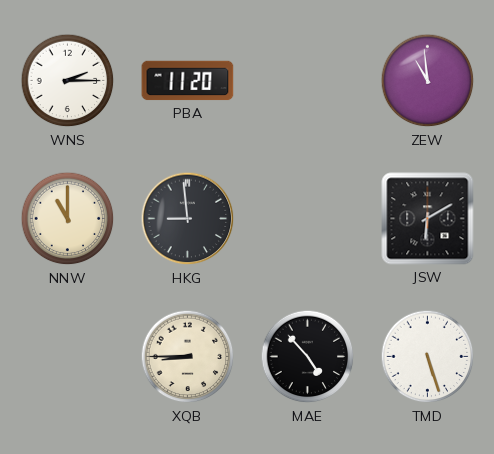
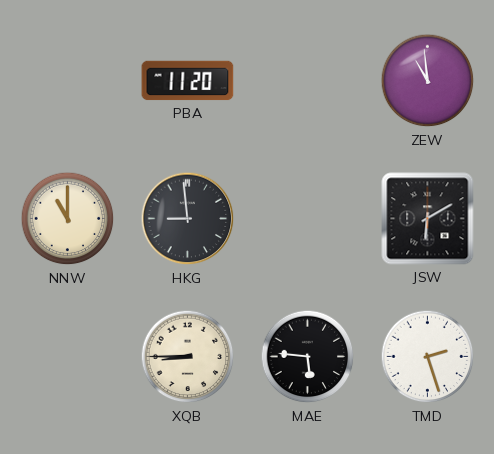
WNS: 2:15 -> none
MAE: 4:53 -> 5:46
TMD: 5:27 -> 2:27
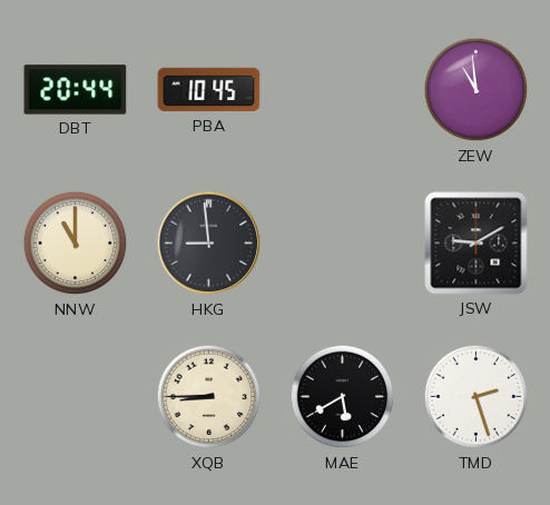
DBT: none -> 20:44
PBA: 11:20 -> 10:45
JSW: 6:10 -> 9:10
MAE: 5:46 -> 5:40
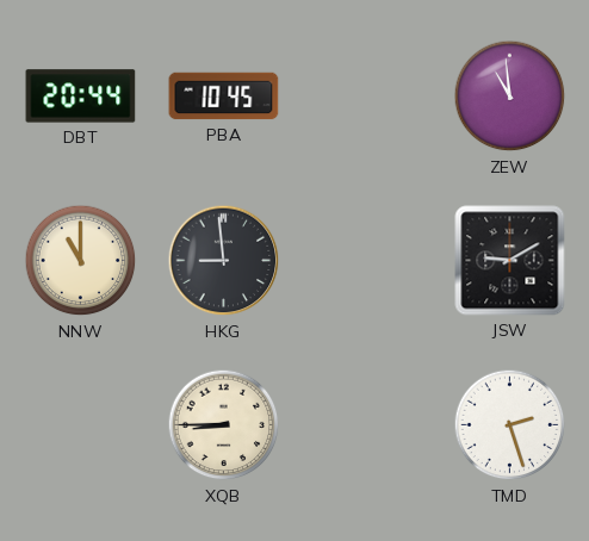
MAE: 5:40 -> none
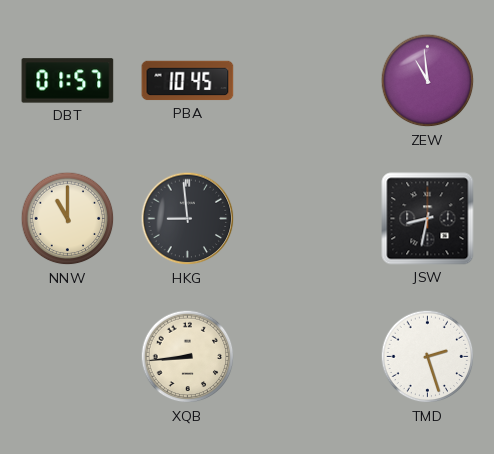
DBT: 20:44 -> 01:57
JSW: 9:10 -> 8:32
XQB: 8:45 -> 8:44
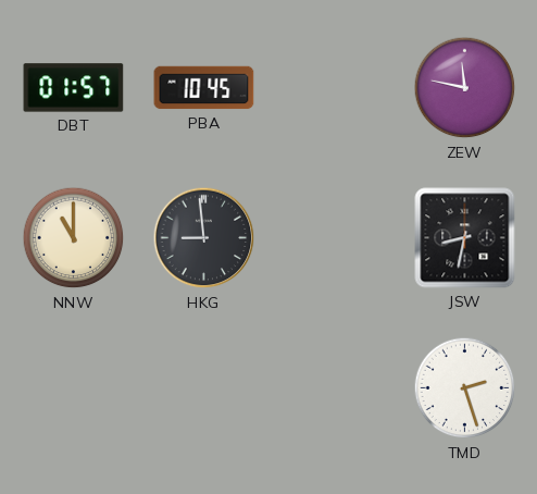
ZEW: 10:59 -> 11:47
XQB: 8:44 -> none
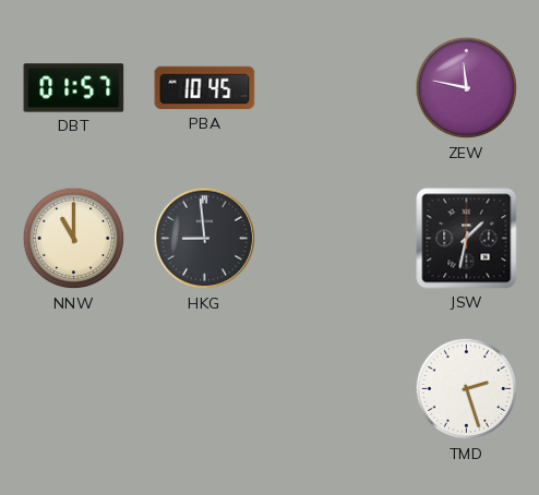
JSW: 8:32 -> 1:32
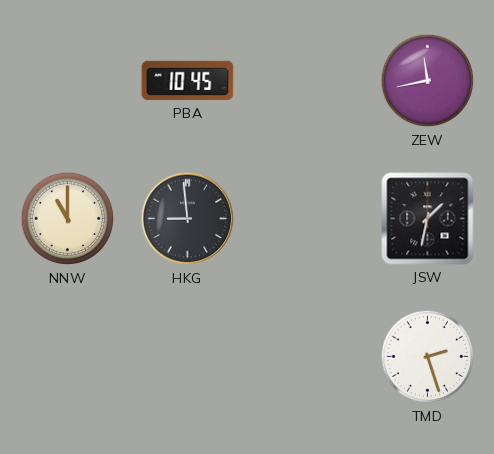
DBT: 01:57 -> none
ZEW: 11:47 -> 11:43
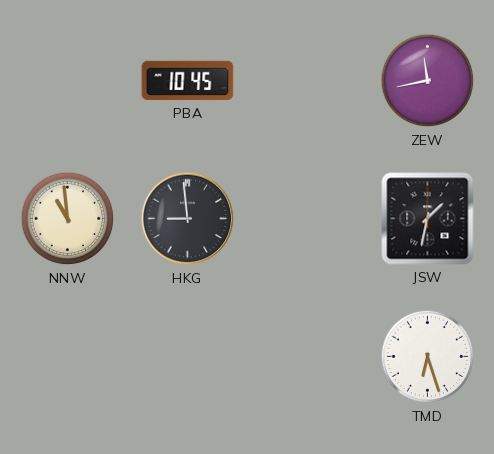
NNW: 11:00 -> 10:59
TMD: 2:27 -> 6:27
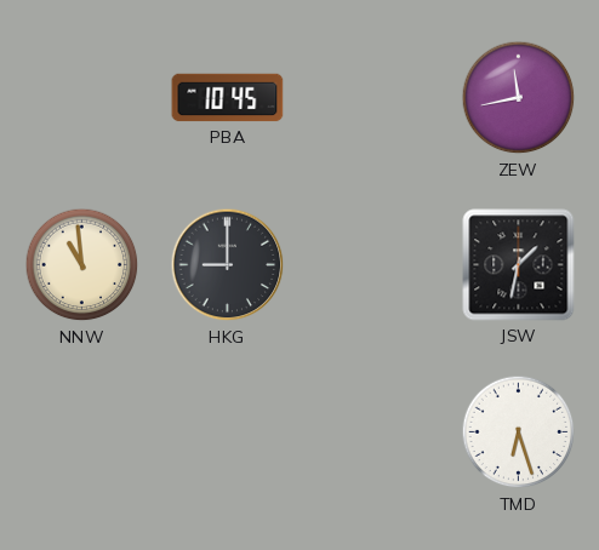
HKG: 8:59 -> 9:00
